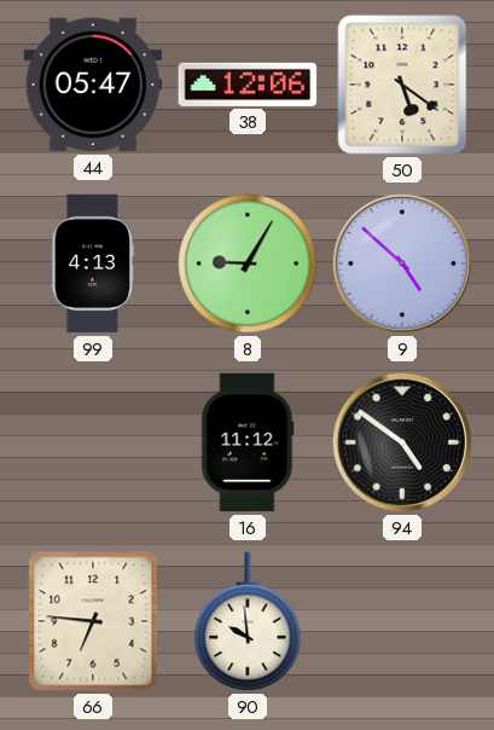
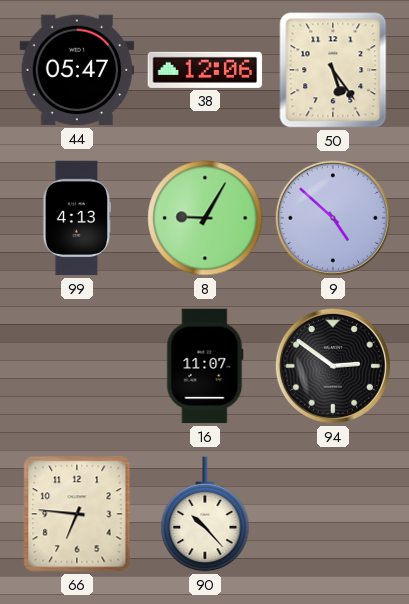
50: 5:21 -> 5:24
16: 11:12 -> 11:07
94: 4:51 -> 2:51
90: 9:59 -> 10:23
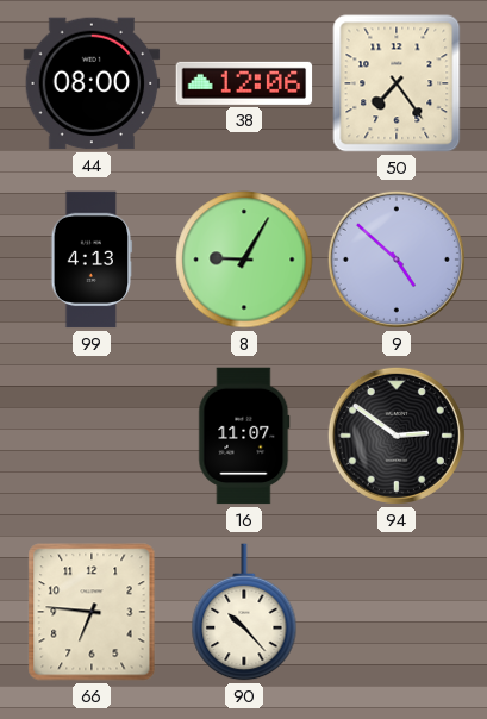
44: 05:47 -> 08:00
50: 5:24 -> 7:24
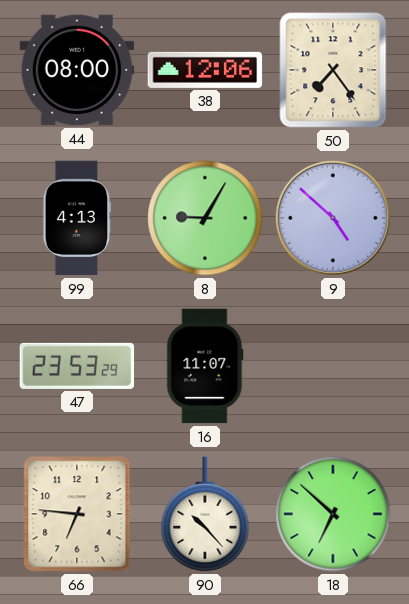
47: none -> 23:53
94: 2:51 -> none
18: none -> 6:52
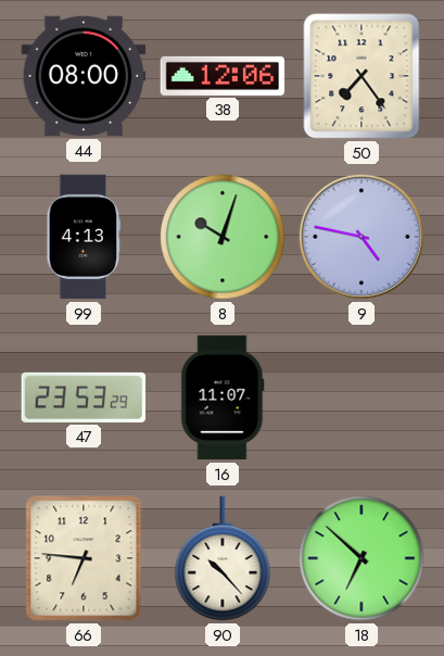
8: 9:05 -> 10:03
9: 4:52 -> 4:47
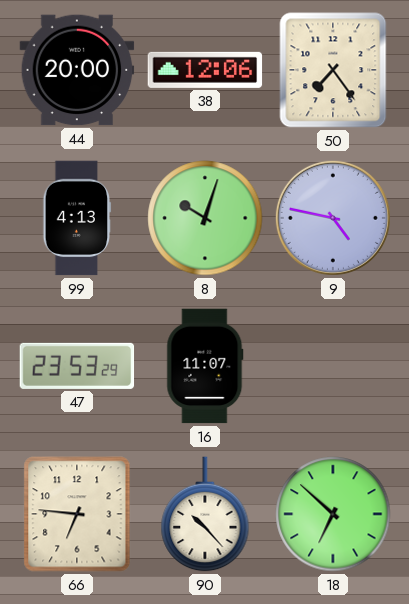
44: 08:00 -> 20:00
